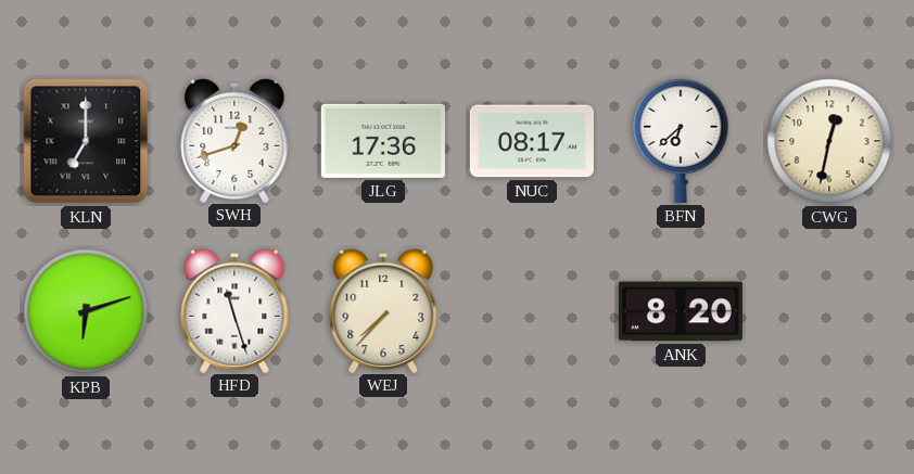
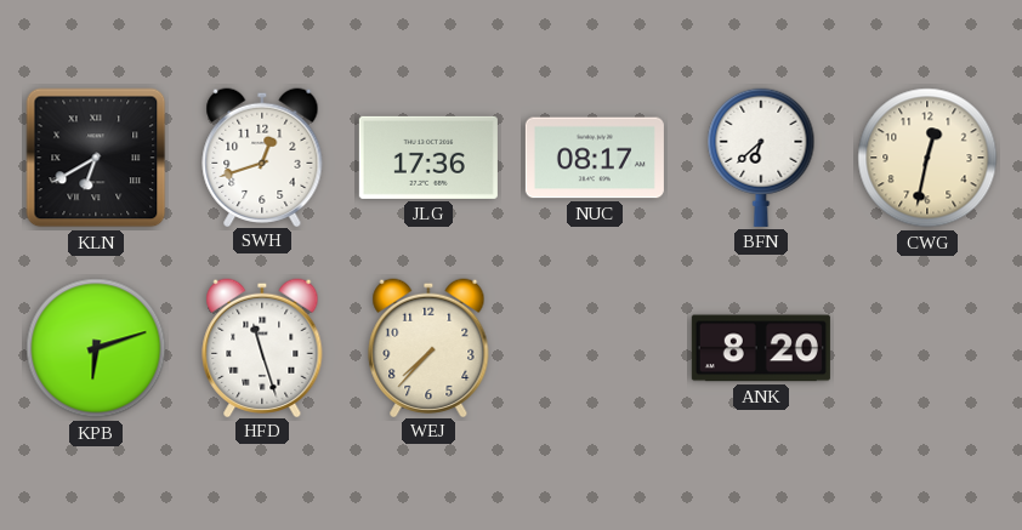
KLN: 7:00 -> 6:40
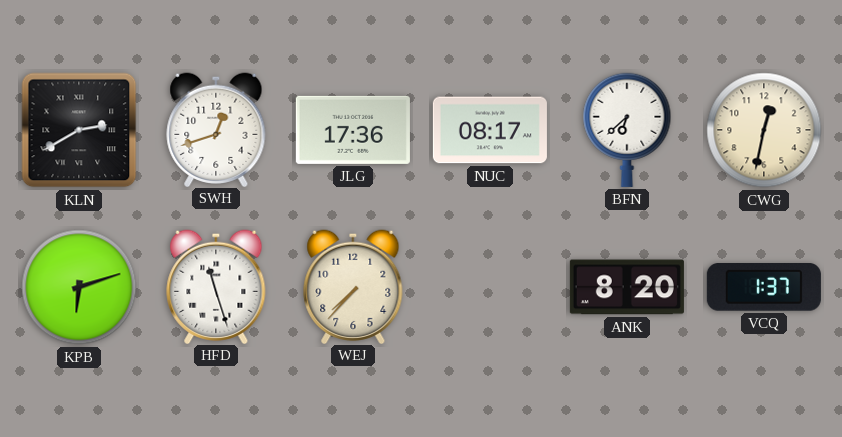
KLN: 6:40 -> 2:40
VCQ: none -> 1:37
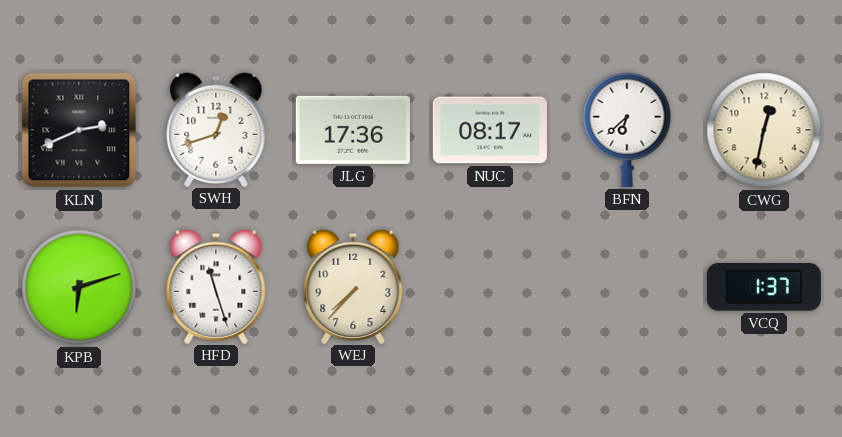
KLN: 2:40 -> 2:41
ANK: 8:20 -> none
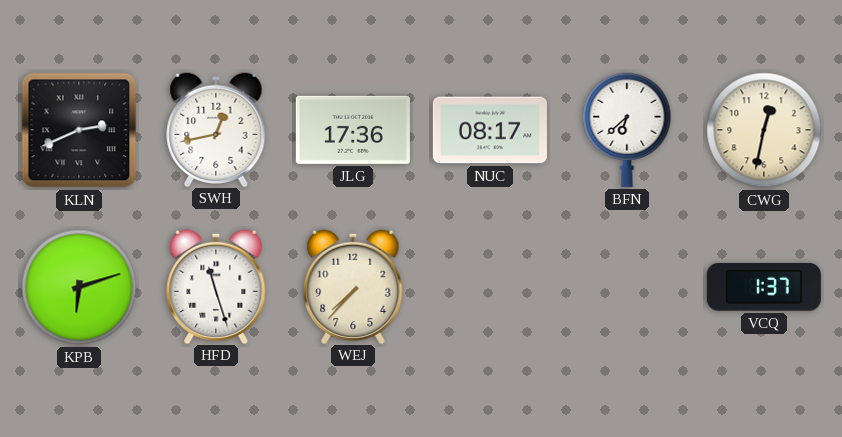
SWH: 12:42 -> 12:43
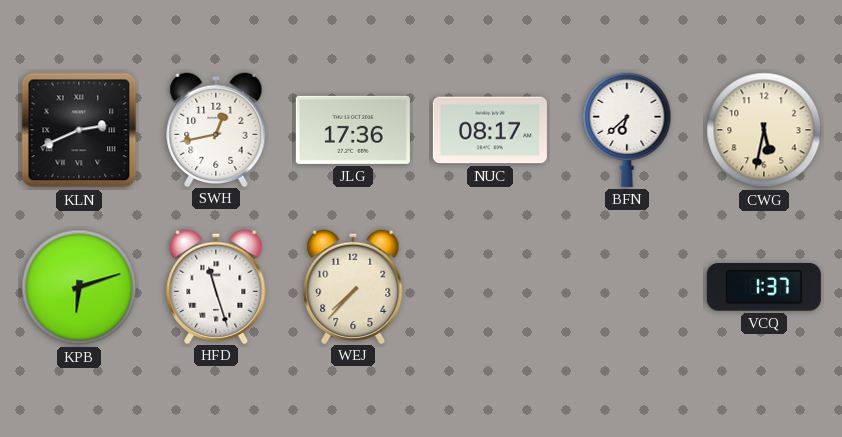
CWG: 12:32 -> 5:32
